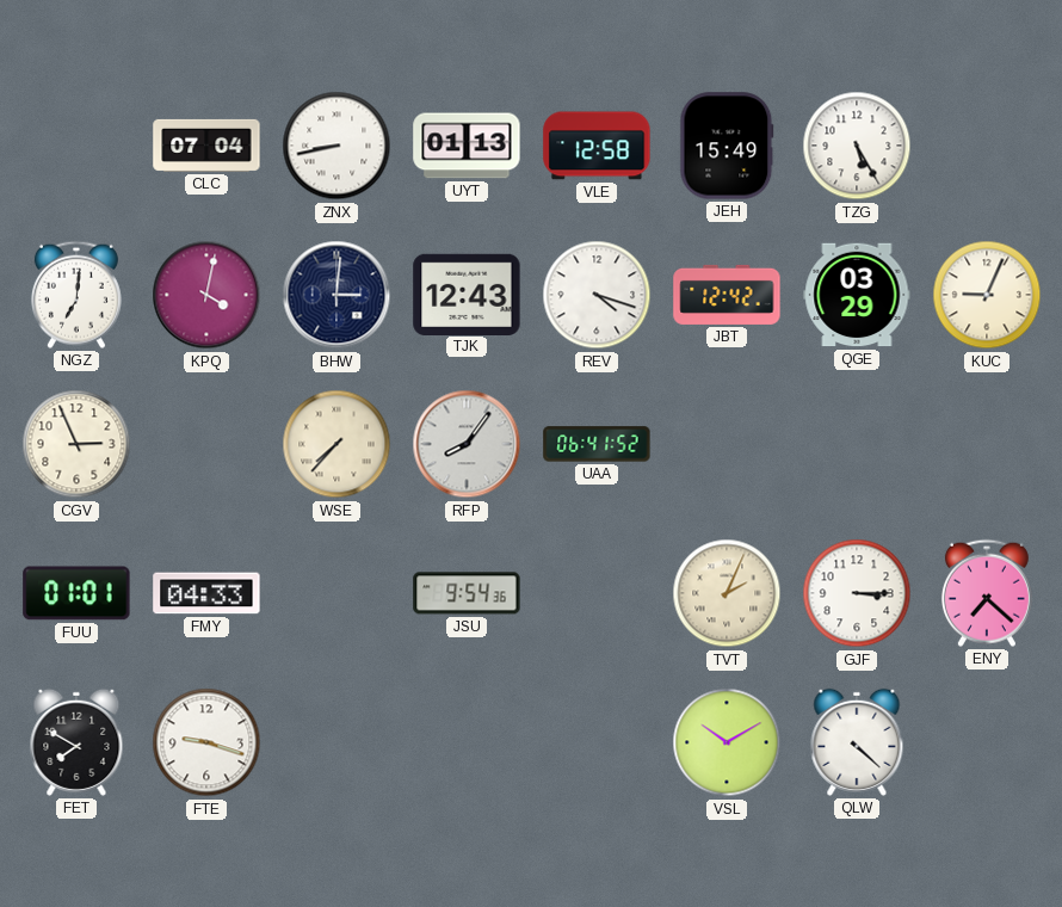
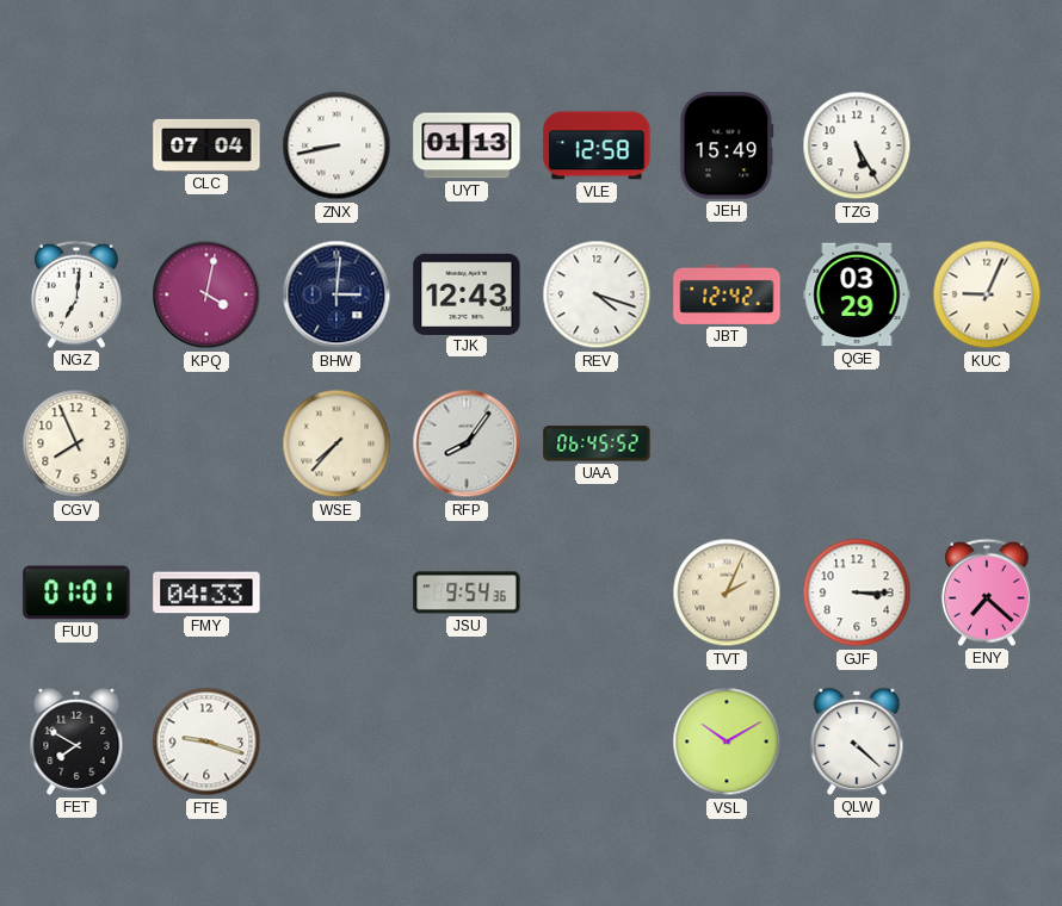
CGV: 2:56 -> 7:56
UAA: 06:41 -> 06:45
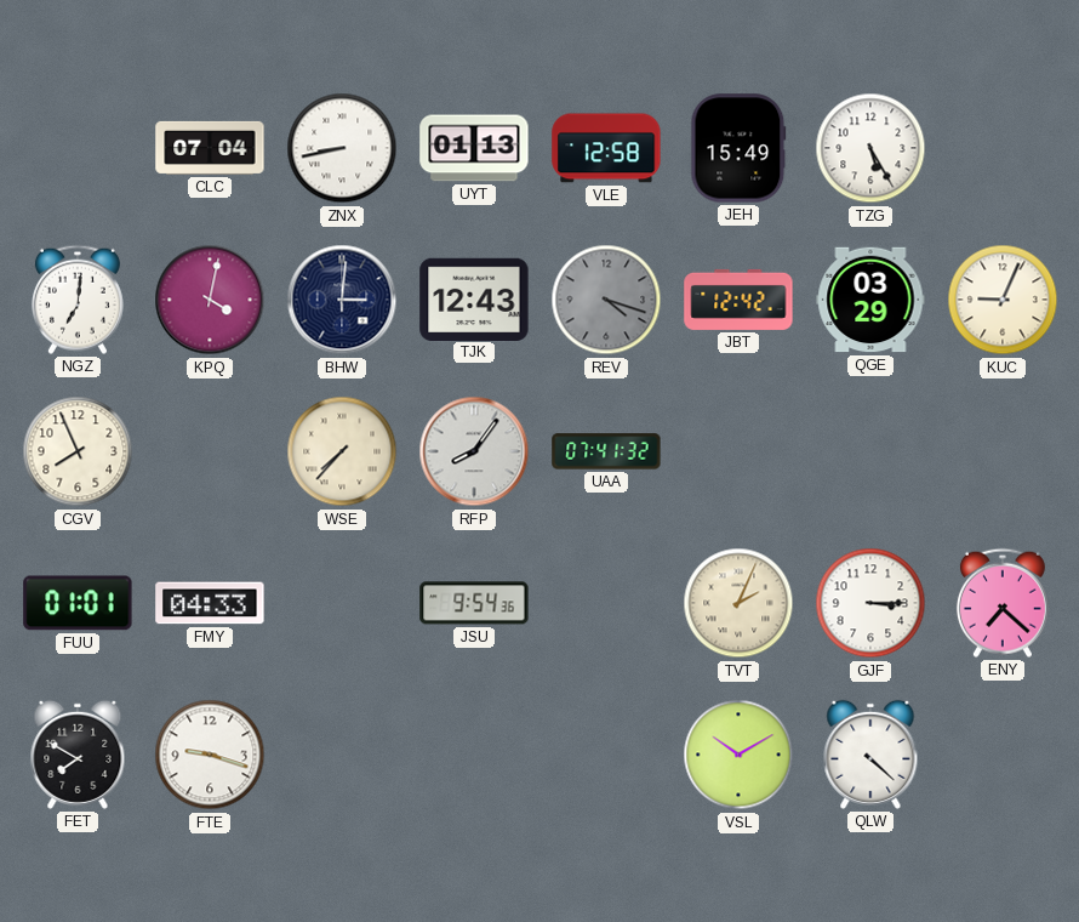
REV dial: white -> grey
UAA: 06:45 -> 07:41
